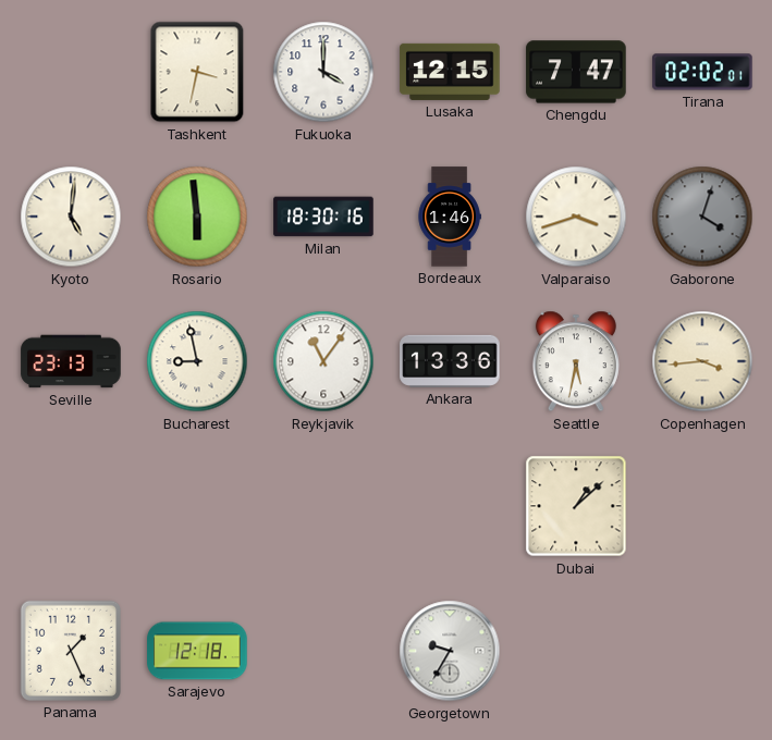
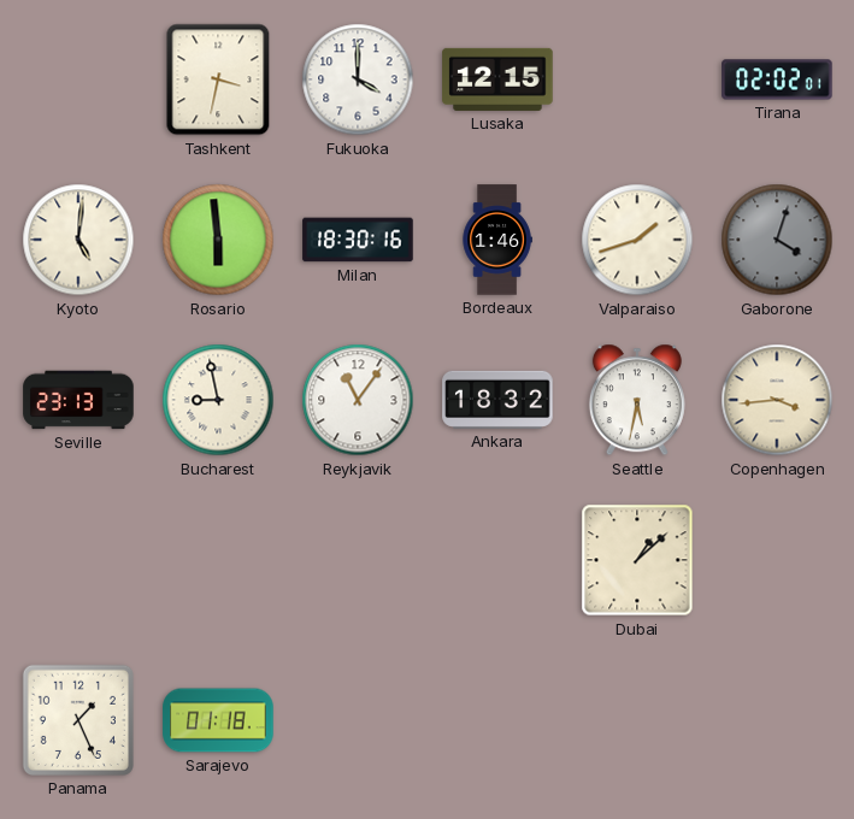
Chengdu: 7:47 -> none
Valparaiso: 3:42 -> 1:42
Ankara: 13:36 -> 18:32
Sarajevo: 12:18 -> 01:18
Georgetown: 9:35 -> none
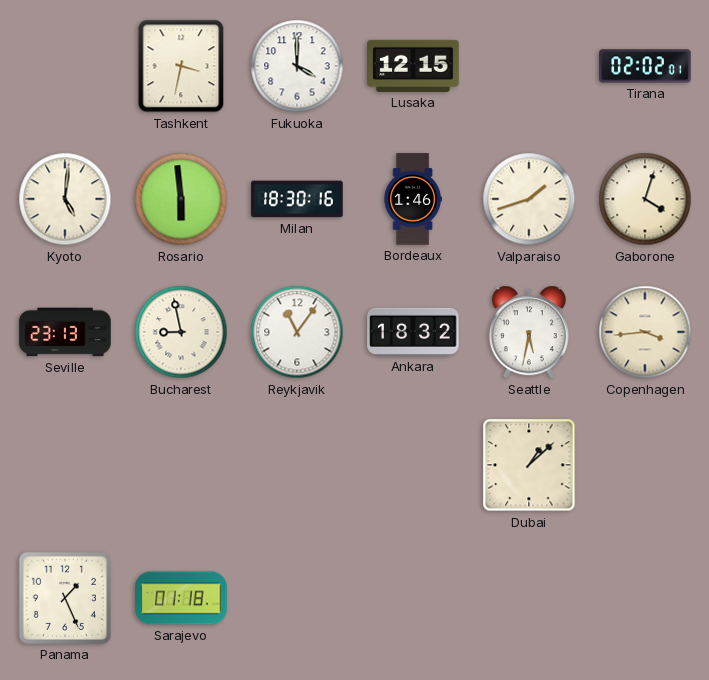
Gaborone dial: grey -> cream
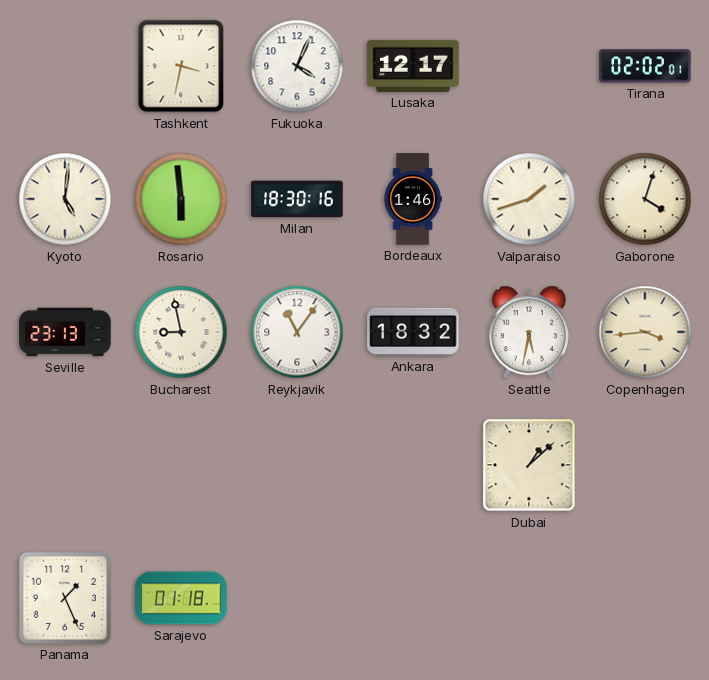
Fukuoka: 4:00 -> 4:04
Lusaka: 12:15 -> 12:17
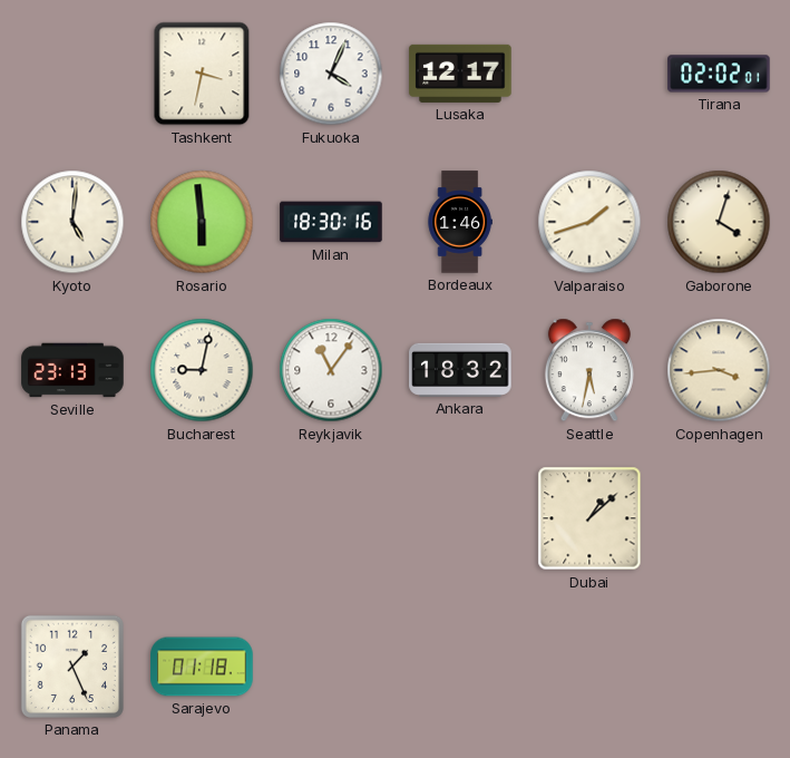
Bucharest: 8:58 -> 9:02
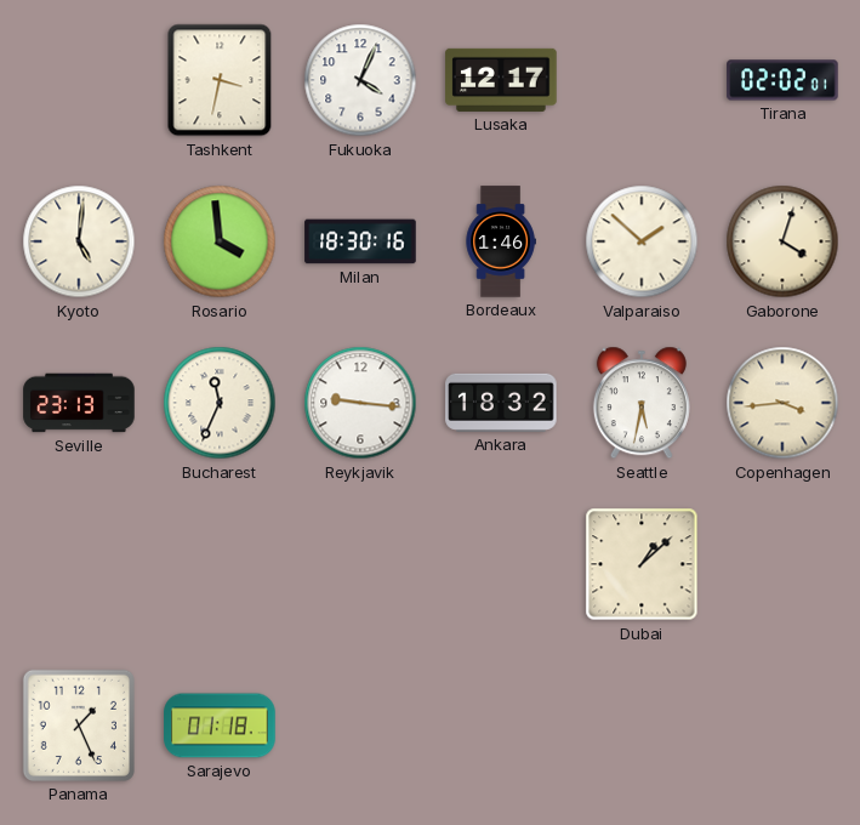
Rosario: 5:59 -> 3:59
Valparaiso: 1:42 -> 1:52
Bucharest: 9:02 -> 11:34
Reykjavik: 11:06 -> 9:16
